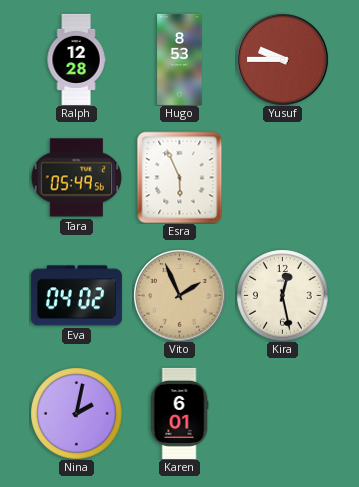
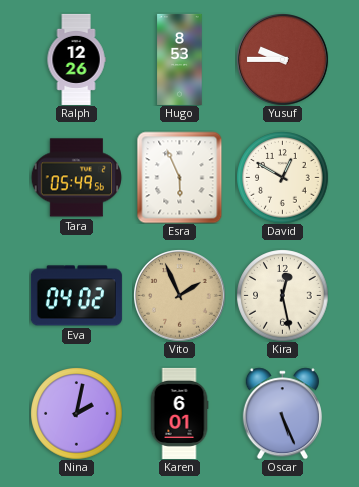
Ralph: 12:28 -> 12:26
David: none -> 12:50
Oscar: none -> 5:26
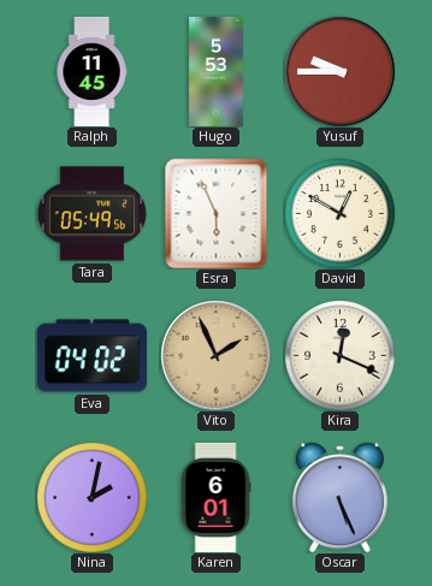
Ralph: 12:26 -> 11:45
Hugo: 8:53 -> 5:53
Kira: 12:28 -> 12:19
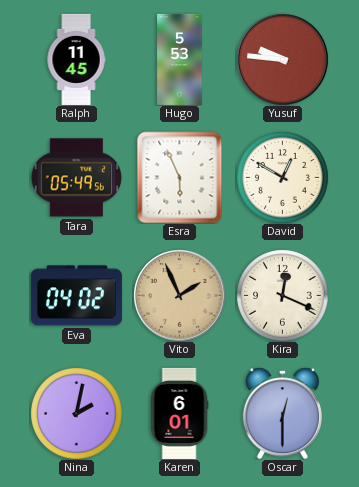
Yusuf: 9:45 -> 9:46
Oscar: 5:26 -> 12:30
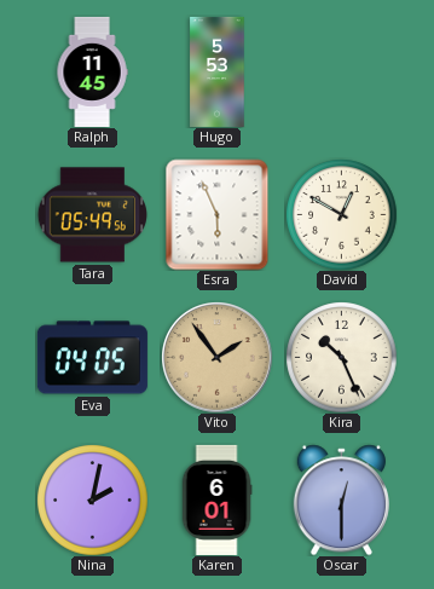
Yusuf: 9:46 -> none
Eva: 04:02 -> 04:05
Vito: 1:56 -> 1:54
Kira: 12:19 -> 10:26
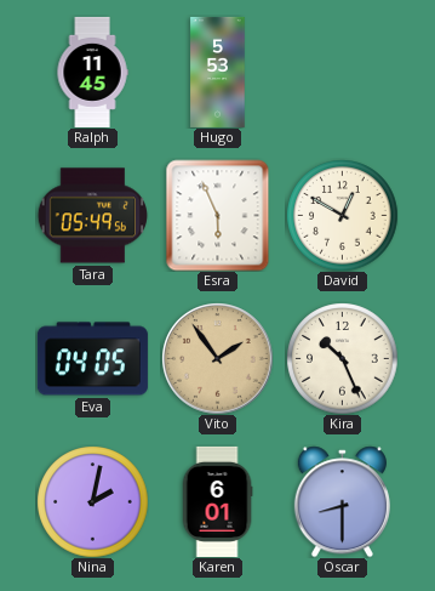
Oscar: 12:30 -> 8:30
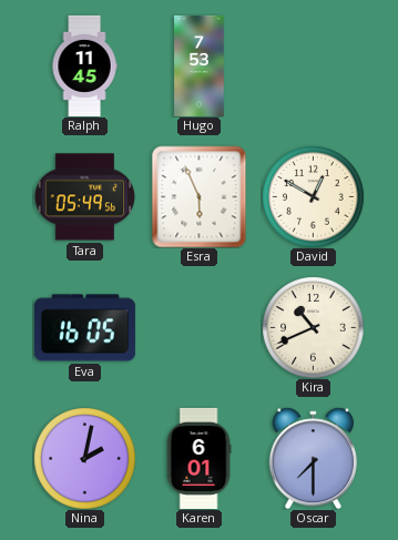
Hugo: 5:53 -> 7:53
Eva: 04:05 -> 16:05
Vito: 1:54 -> none
Kira: 10:26 -> 10:41
Oscar: 8:30 -> 7:30
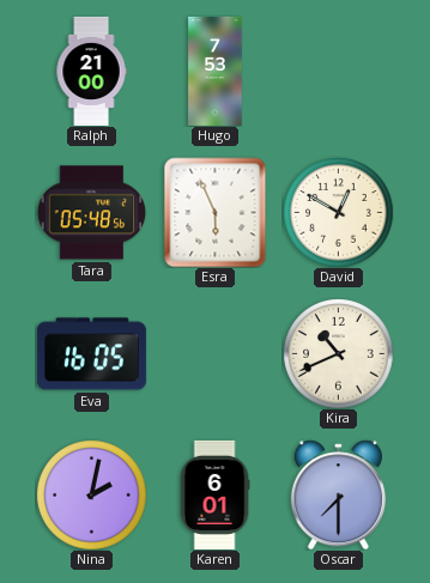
Ralph: 11:45 -> 21:00
Tara: 05:49 -> 05:48
